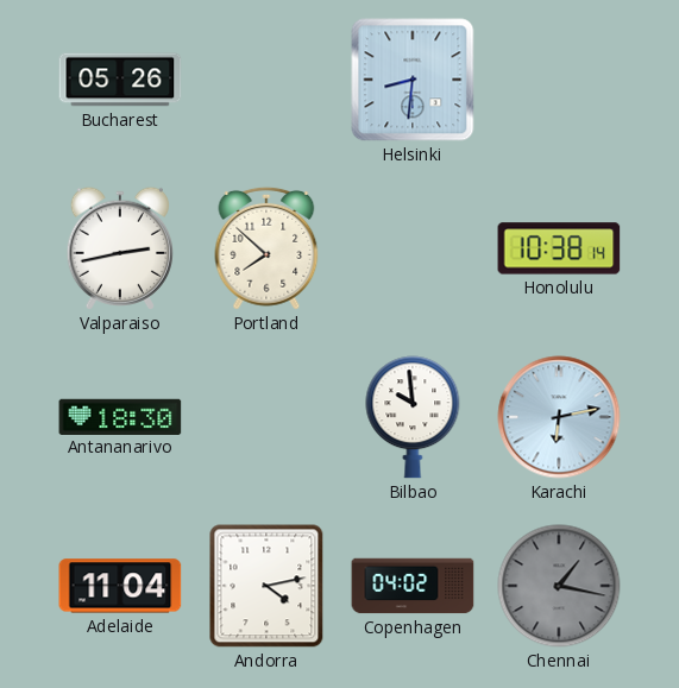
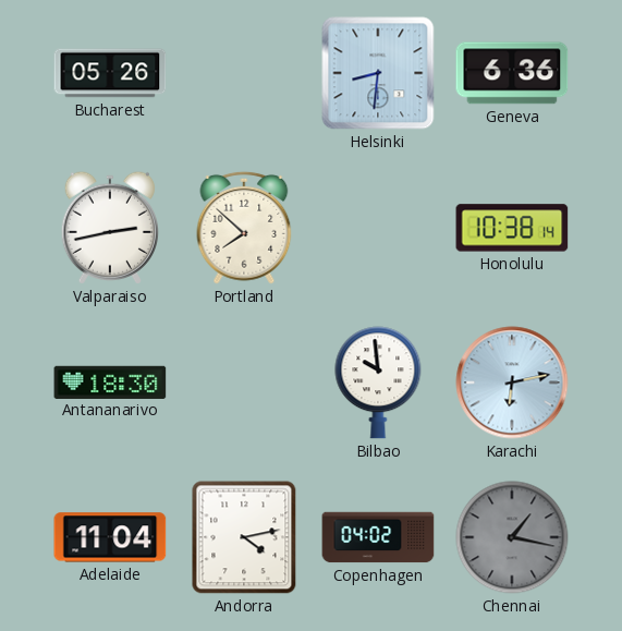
Geneva: none -> 6:36
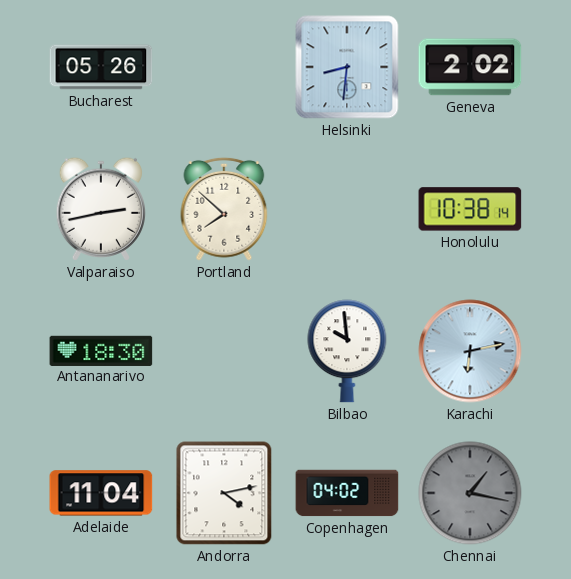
Geneva: 6:36 -> 2:02
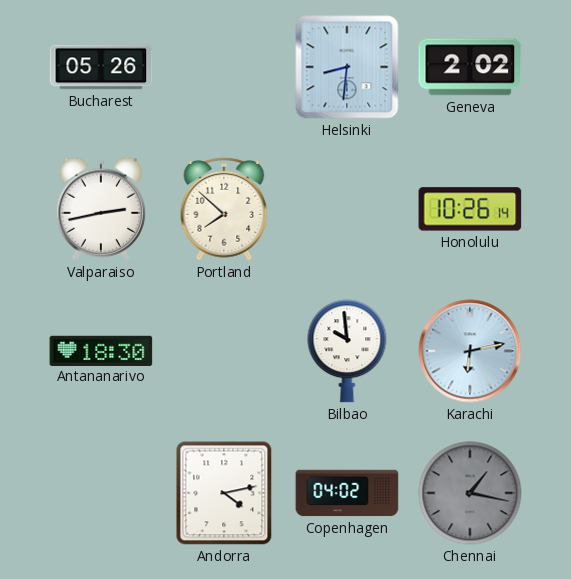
Honolulu: 10:38 -> 10:26
Adelaide: 11:04 -> none
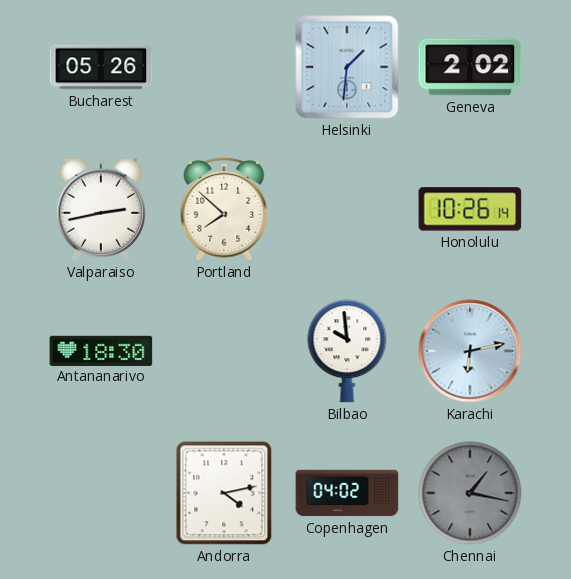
Helsinki: 8:31 -> 1:31
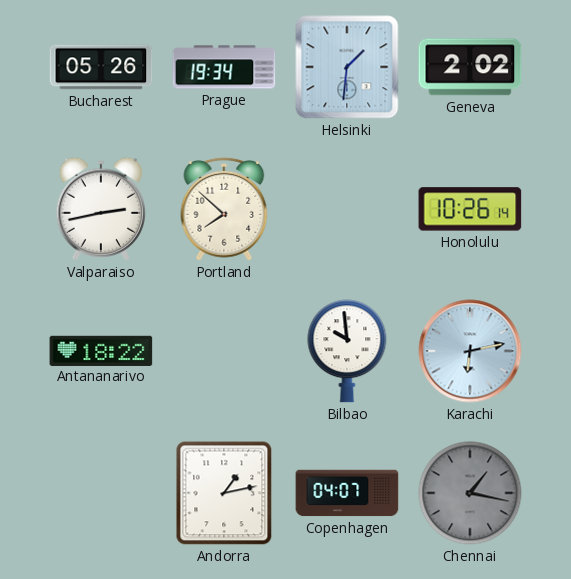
Prague: none -> 19:34
Antananarivo: 18:30 -> 18:22
Andorra: 4:13 -> 1:13
Copenhagen: 04:02 -> 04:07
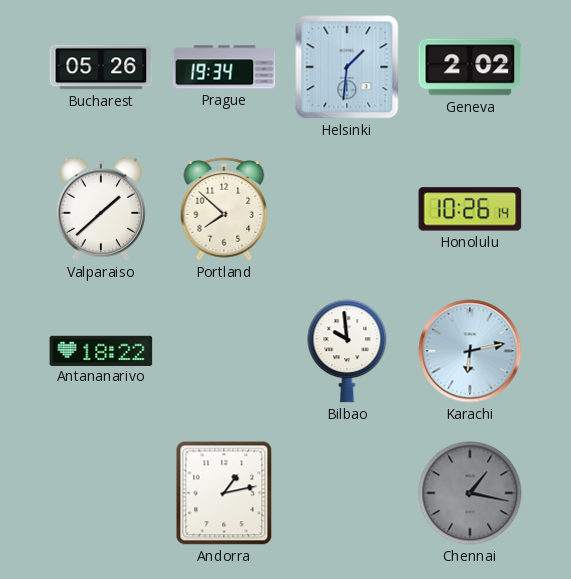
Valparaiso: 2:43 -> 1:38
Copenhagen: 04:07 -> none
